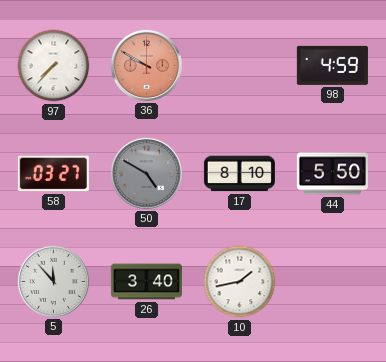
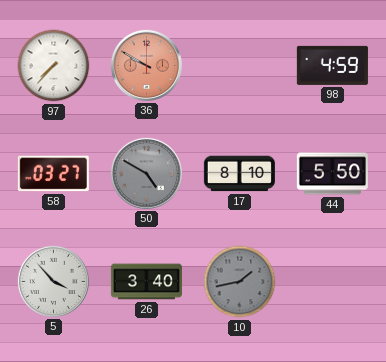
5: 11:53 -> 3:53
10 dial: white -> grey
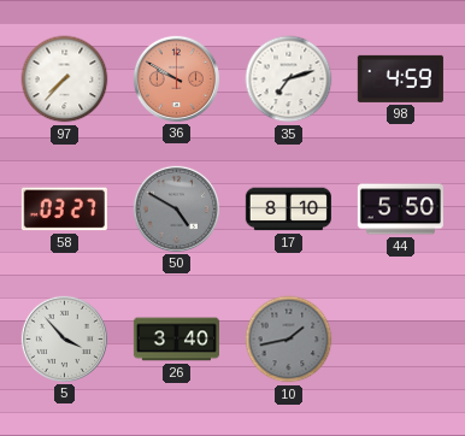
35: none -> 7:12
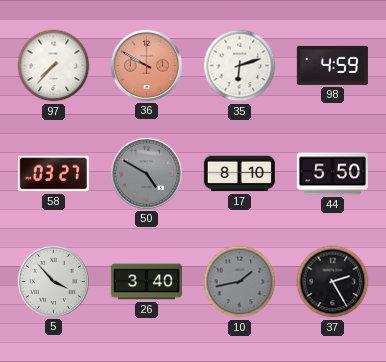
35: 7:12 -> 6:12
37: none -> 2:25
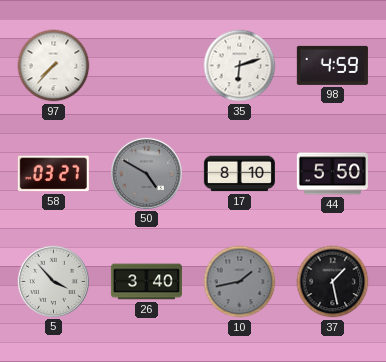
36: 9:50 -> none
37: 2:25 -> 1:28
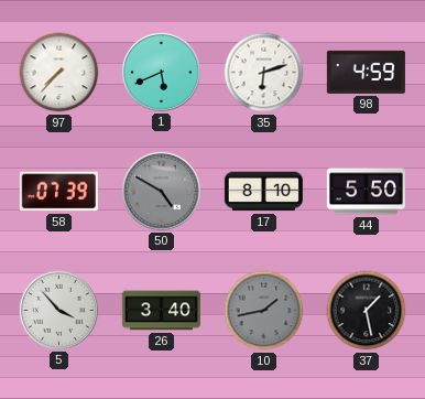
1: none -> 5:41
58: 03:27 -> 07:39
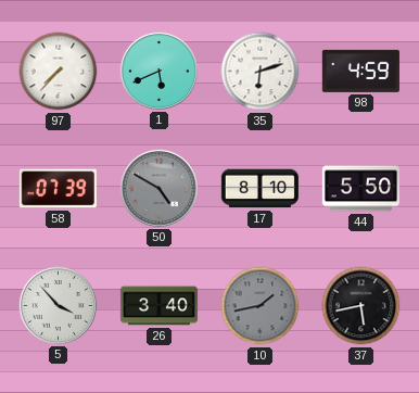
37: 1:28 -> 5:43
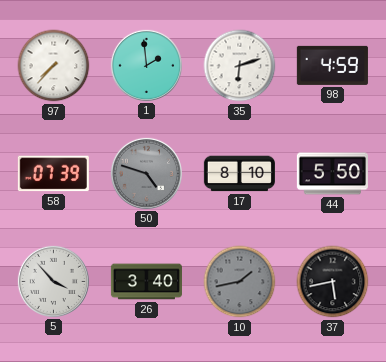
1: 5:41 -> 1:59
50: 4:50 -> 4:48
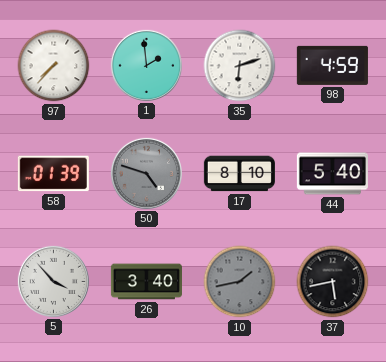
58: 07:39 -> 01:39
44: 5:50 -> 5:40
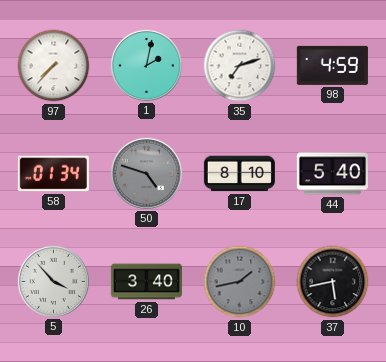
1: 1:59 -> 2:02
35: 6:12 -> 7:12
58: 01:39 -> 01:34
